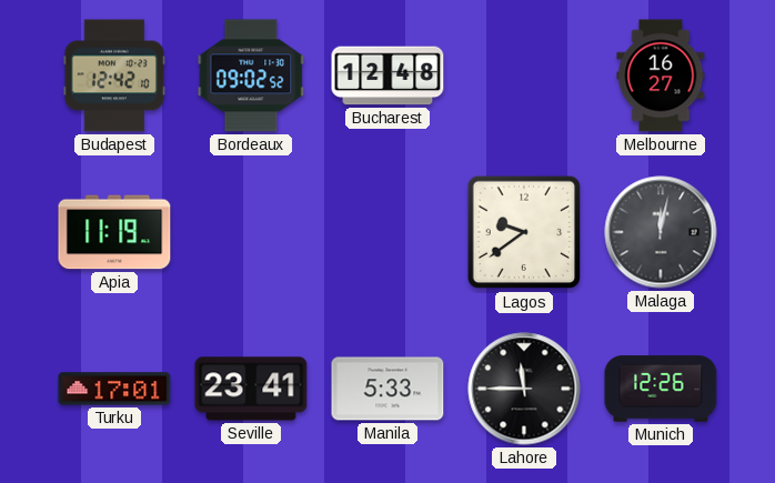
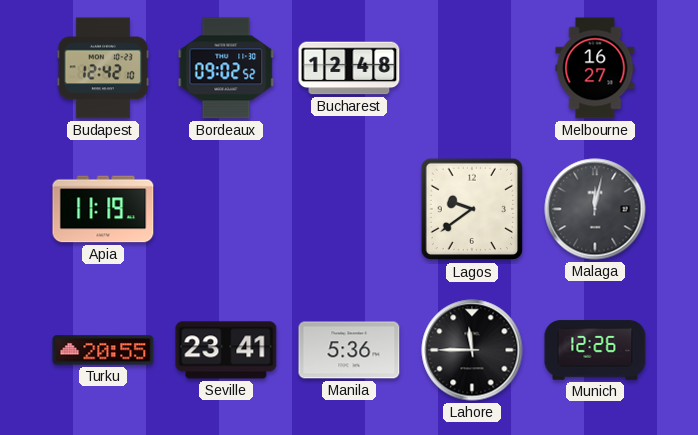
Turku: 17:01 -> 20:55
Manila: 5:33 -> 5:36
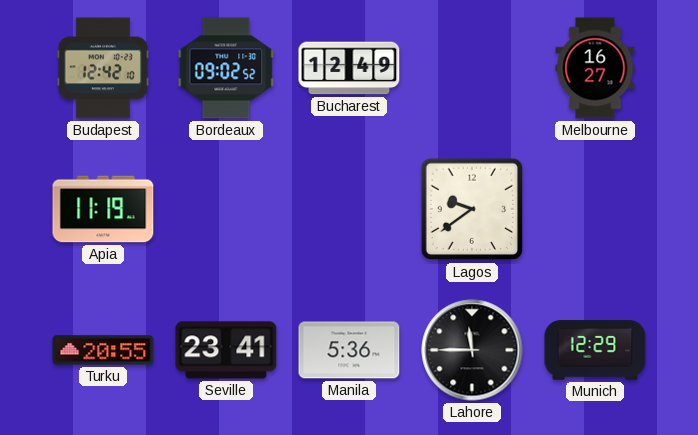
Bucharest: 12:48 -> 12:49
Malaga: 12:02 -> none
Munich: 12:26 -> 12:29
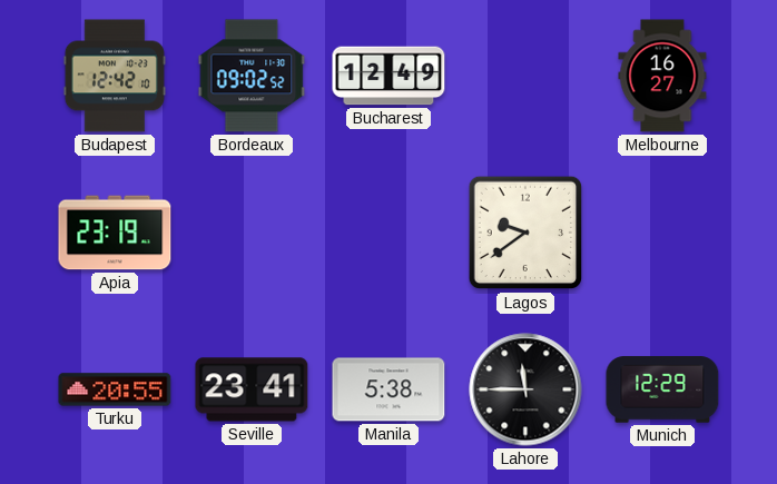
Apia: 11:19 -> 23:19
Manila: 5:36 -> 5:38
